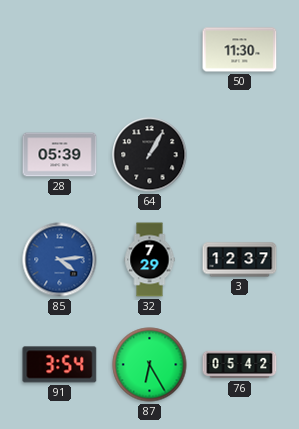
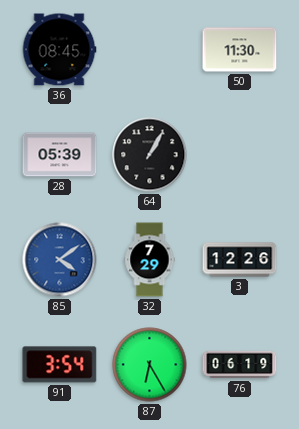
36: none -> 08:45
85: 4:14 -> 4:09
3: 12:37 -> 12:26
76: 05:42 -> 06:19
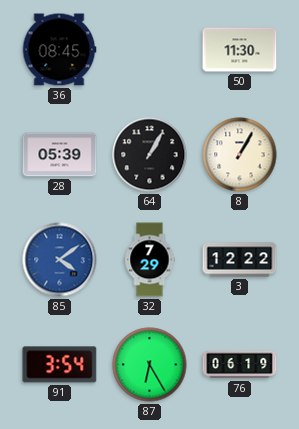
8: none -> 1:05
3: 12:26 -> 12:22
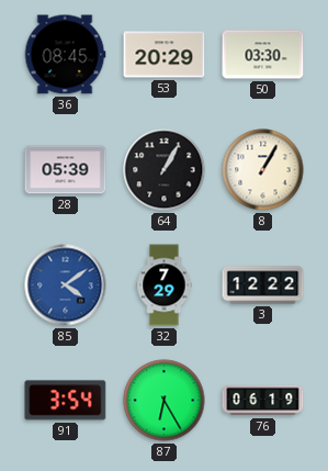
53: none -> 20:29
50: 11:30 -> 03:30
